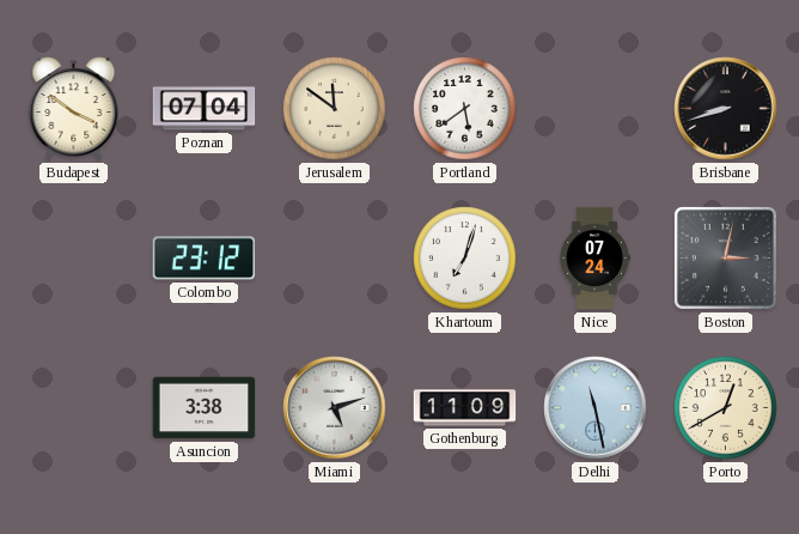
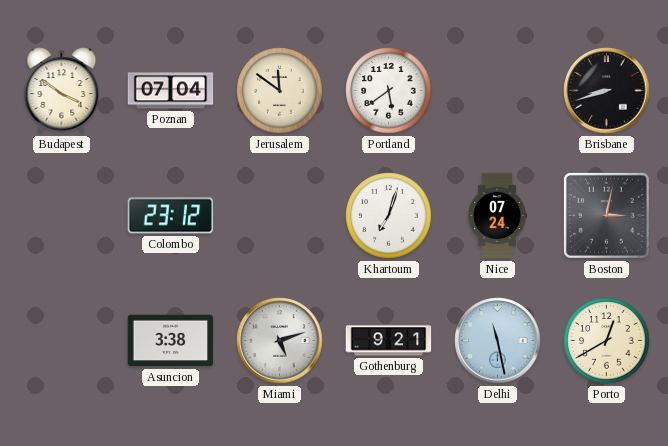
Gothenburg: 11:09 -> 9:21
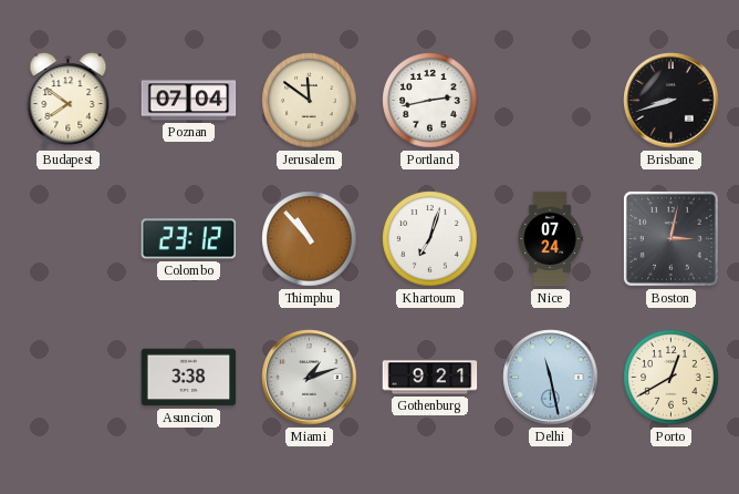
Budapest: 3:51 -> 7:51
Portland: 5:39 -> 2:43
Thimphu: none -> 10:53
Miami: 5:12 -> 1:12
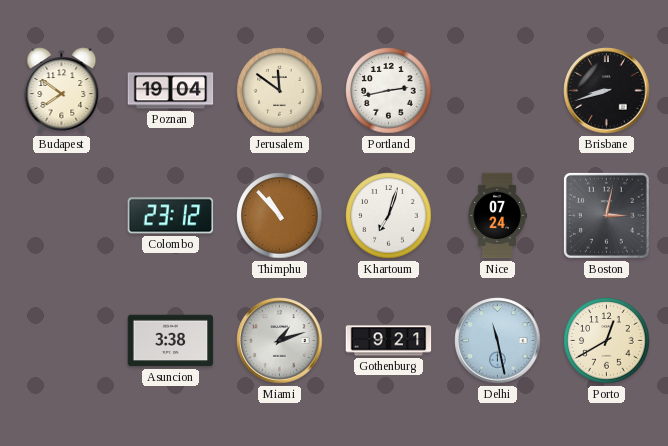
Poznan: 07:04 -> 19:04
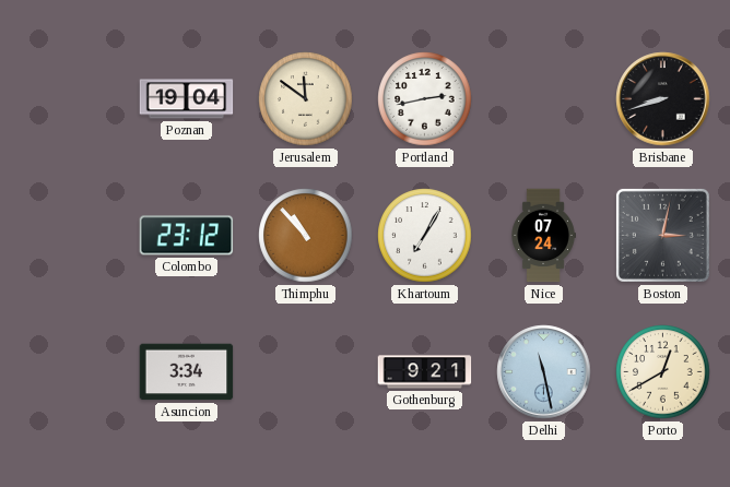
Budapest: 7:51 -> none
Khartoum: 7:03 -> 7:05
Asuncion: 3:38 -> 3:34
Miami: 1:12 -> none
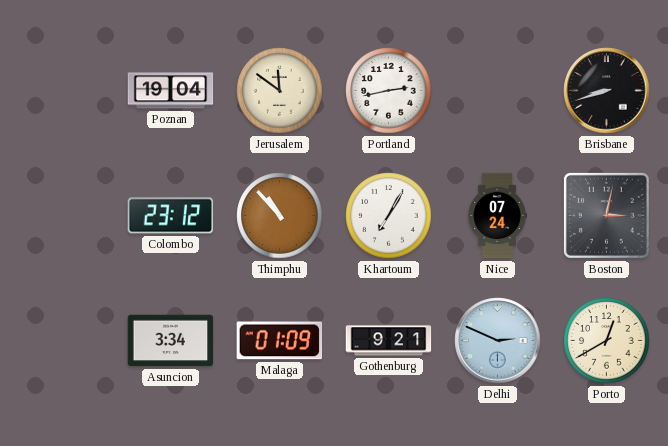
Malaga: none -> 01:09
Delhi: 11:28 -> 2:49
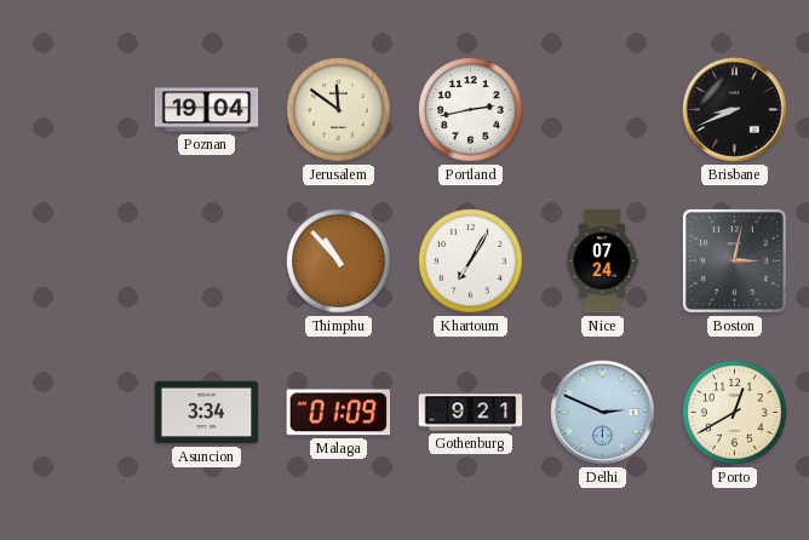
Brisbane: 8:42 -> 8:41
Colombo: 23:12 -> none
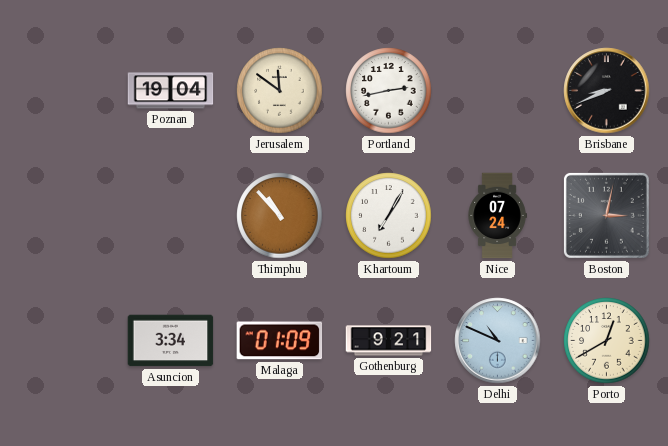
Delhi: 2:49 -> 10:49
